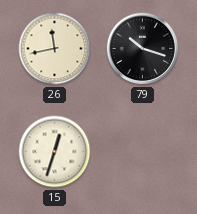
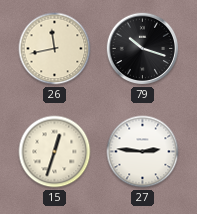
27: none -> 2:46
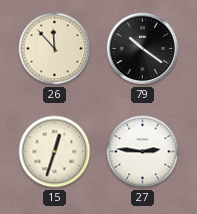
26: 11:43 -> 11:53
79: 10:18 -> 10:21
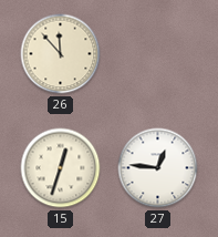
79: 10:21 -> none
27: 2:46 -> 12:46
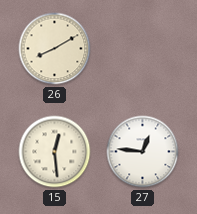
26: 11:53 -> 8:10
15: 12:33 -> 12:29
